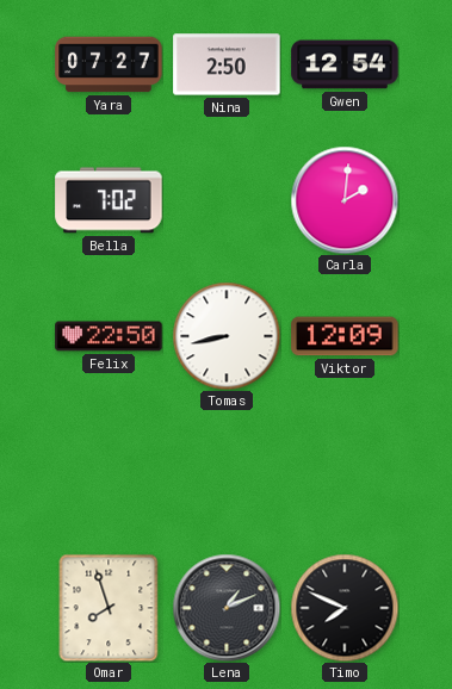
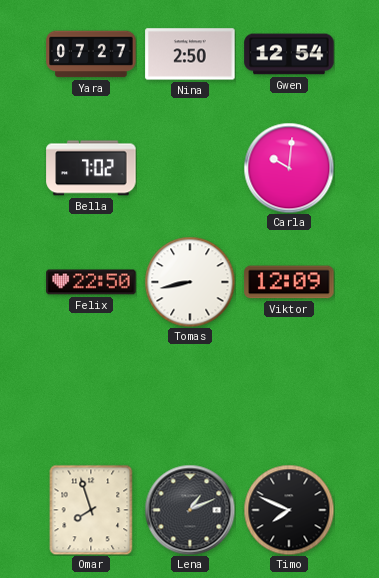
Carla: 2:01 -> 10:01
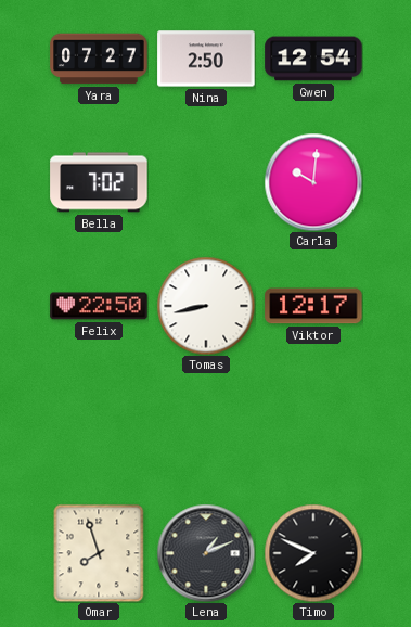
Viktor: 12:09 -> 12:17
